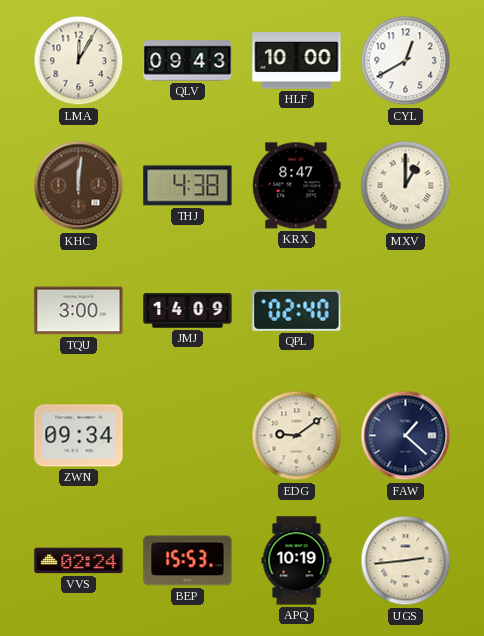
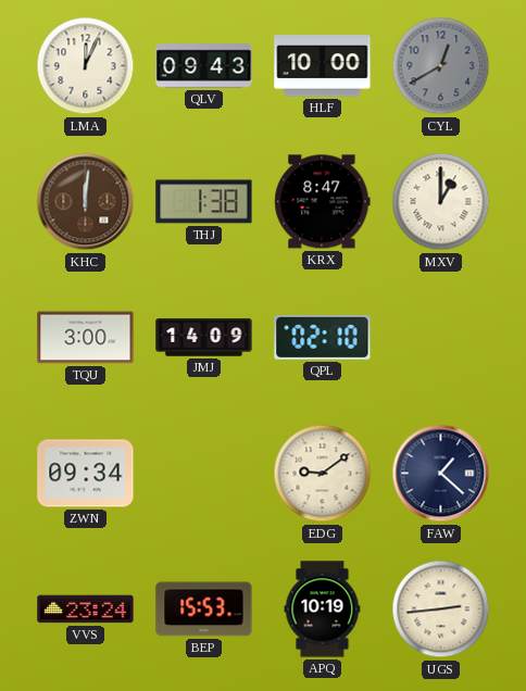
LMA: 12:05 -> 12:04
CYL dial: white -> grey
THJ: 4:38 -> 1:38
QPL: 02:40 -> 02:10
VVS: 02:24 -> 23:24
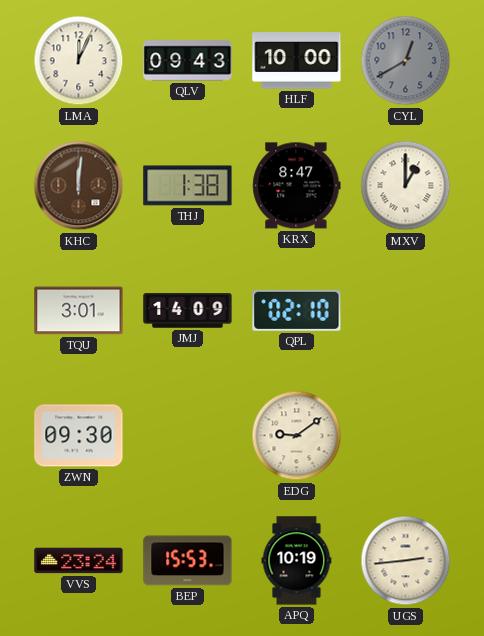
TQU: 3:00 -> 3:01
ZWN: 09:34 -> 09:30
FAW: 1:22 -> none
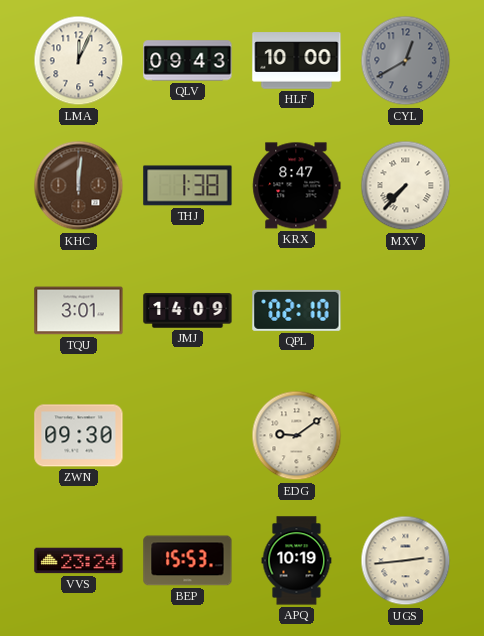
MXV: 1:00 -> 7:37
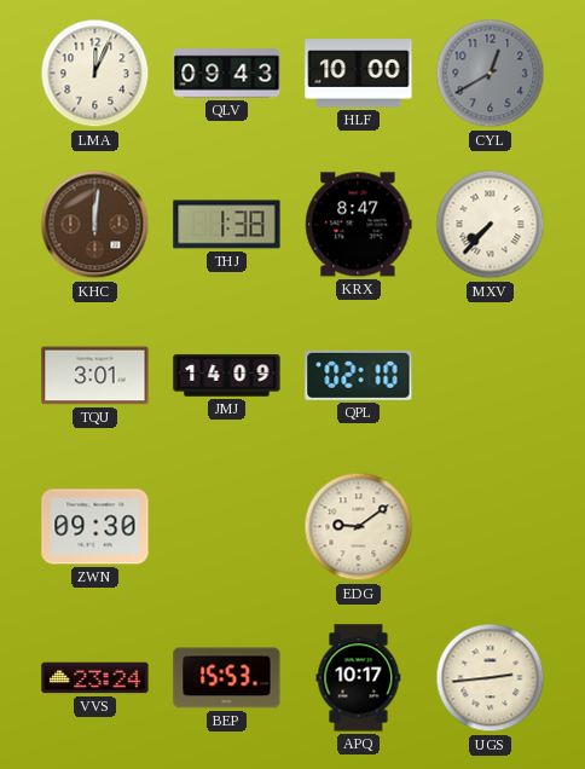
APQ: 10:19 -> 10:17
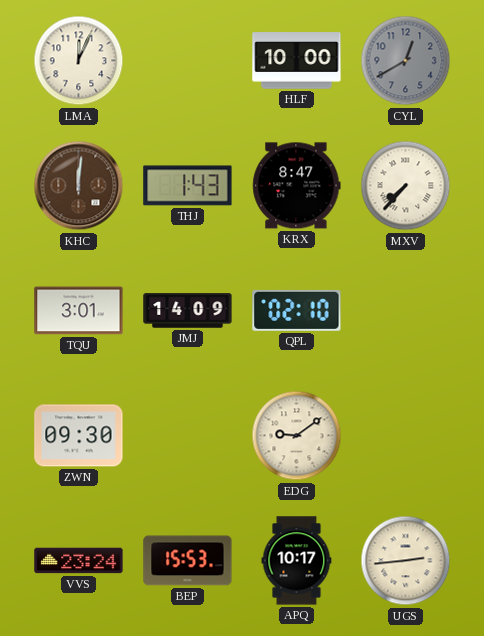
QLV: 09:43 -> none
THJ: 1:38 -> 1:43
